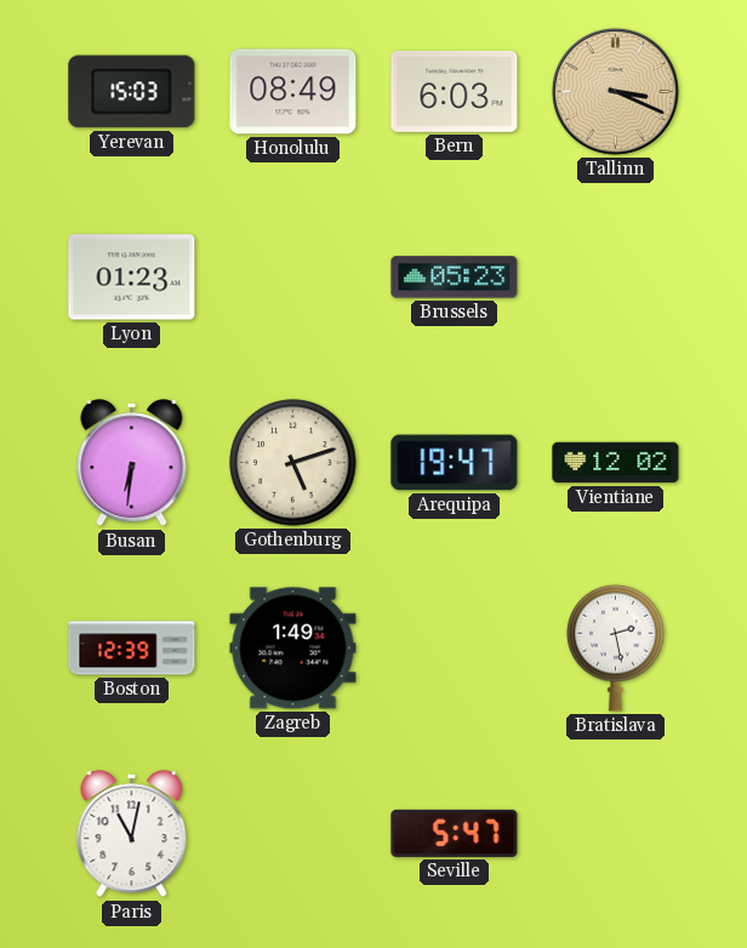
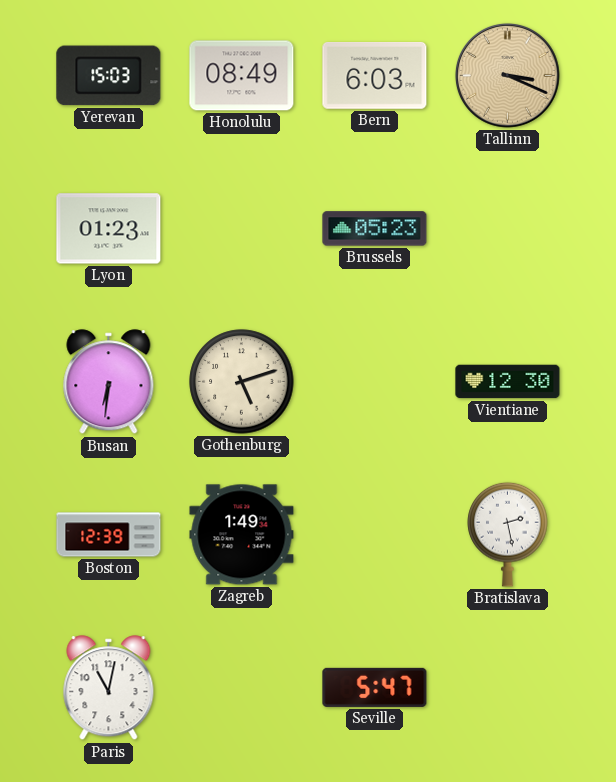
Arequipa: 19:47 -> none
Vientiane: 12:02 -> 12:30
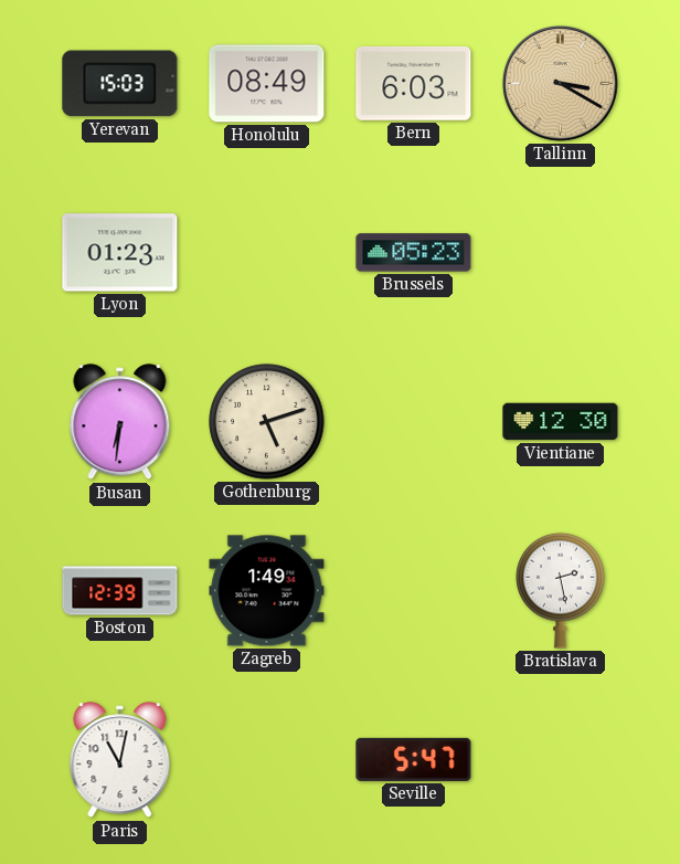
Tallinn: 3:19 -> 3:20
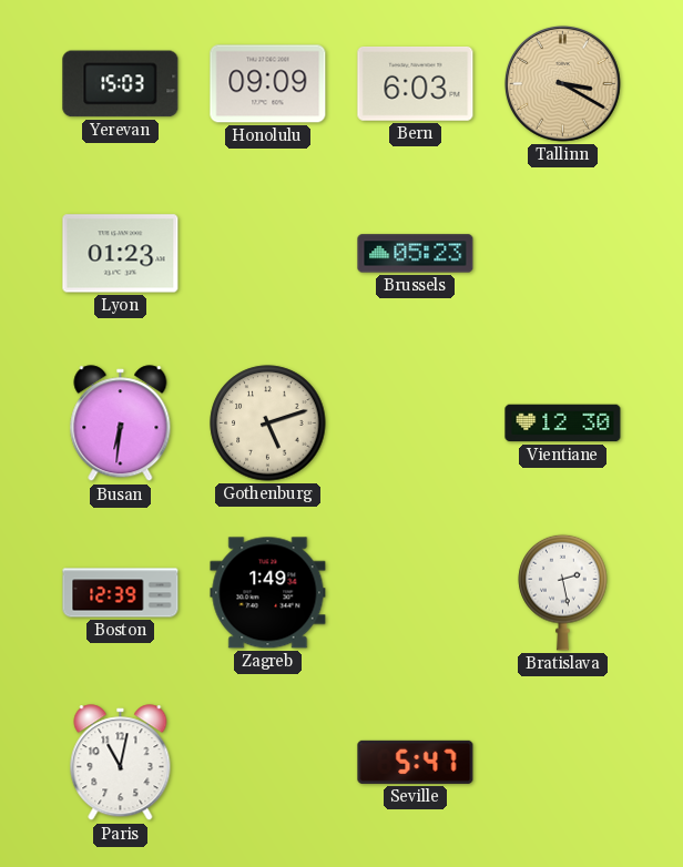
Honolulu: 08:49 -> 09:09
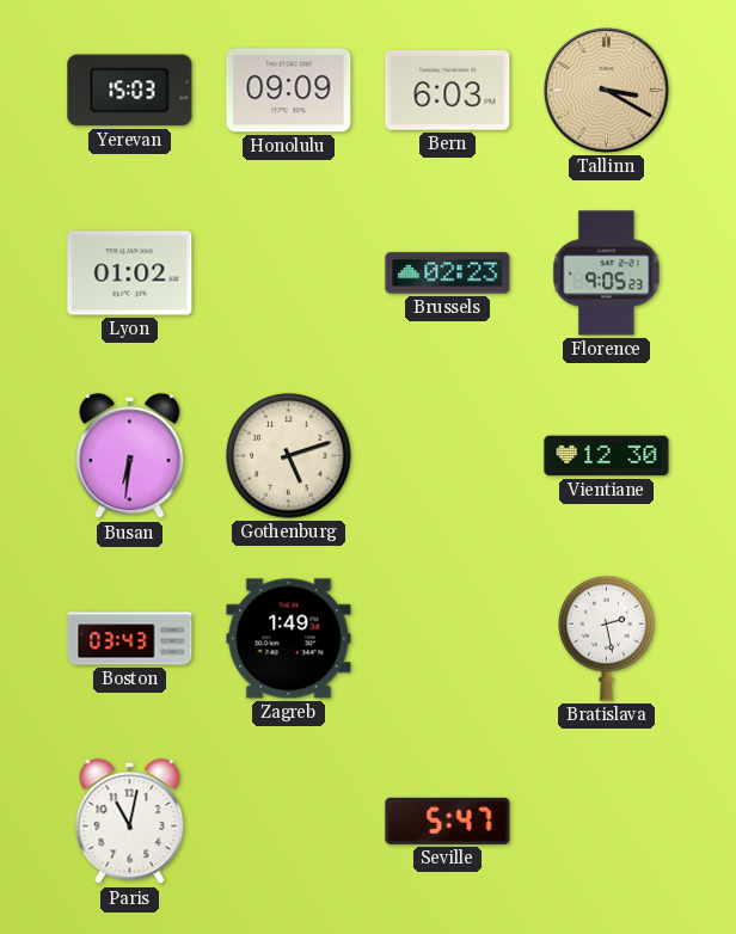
Lyon: 01:23 -> 01:02
Brussels: 05:23 -> 02:23
Florence: none -> 9:05
Boston: 12:39 -> 03:43
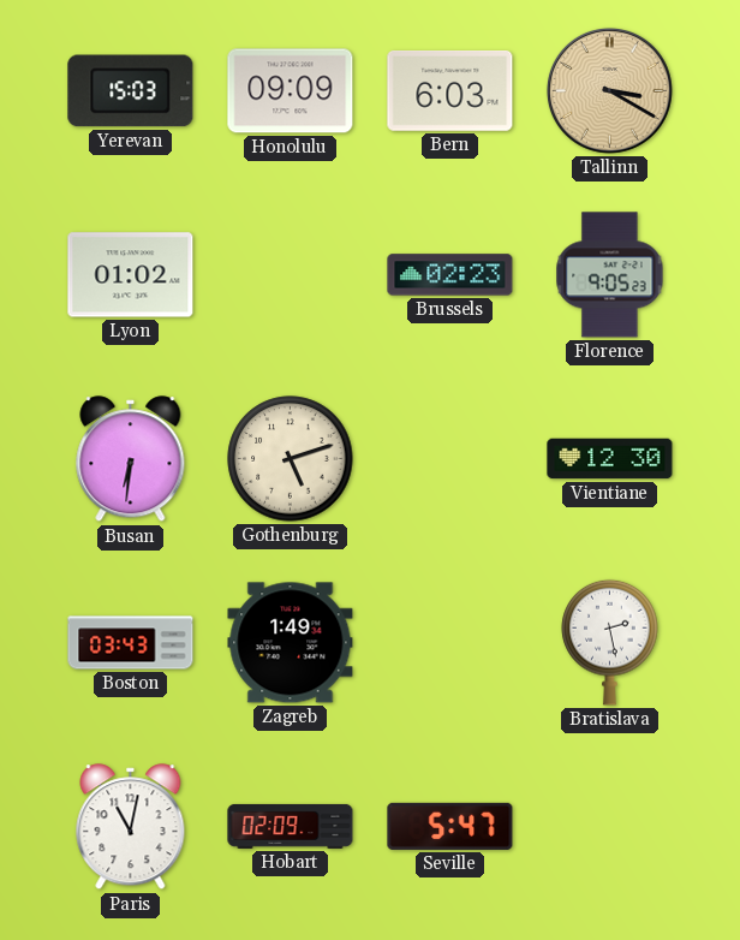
Hobart: none -> 02:09
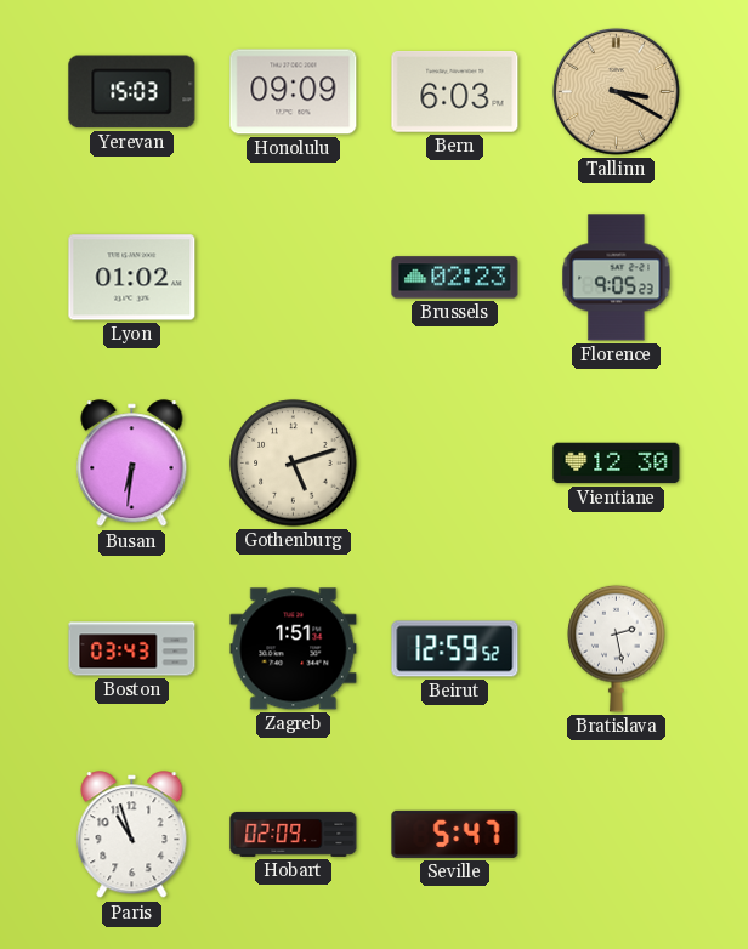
Zagreb: 1:49 -> 1:51
Beirut: none -> 12:59
Paris: 11:02 -> 10:57
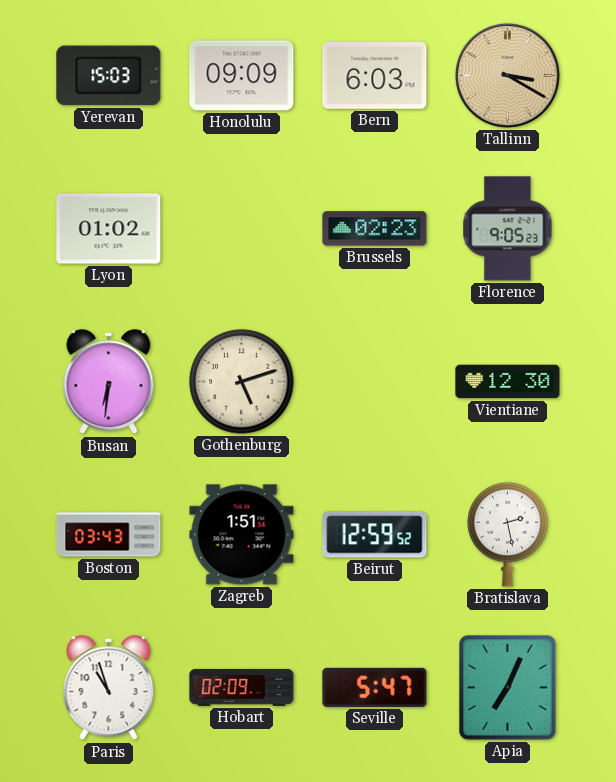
Apia: none -> 7:04
